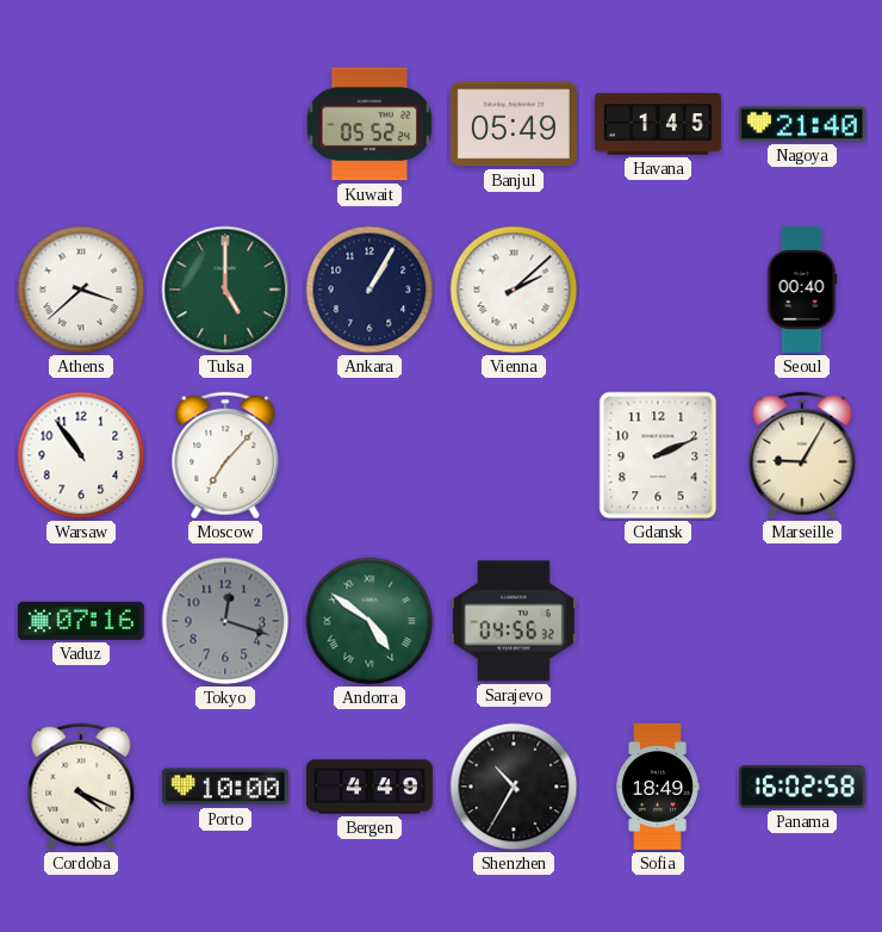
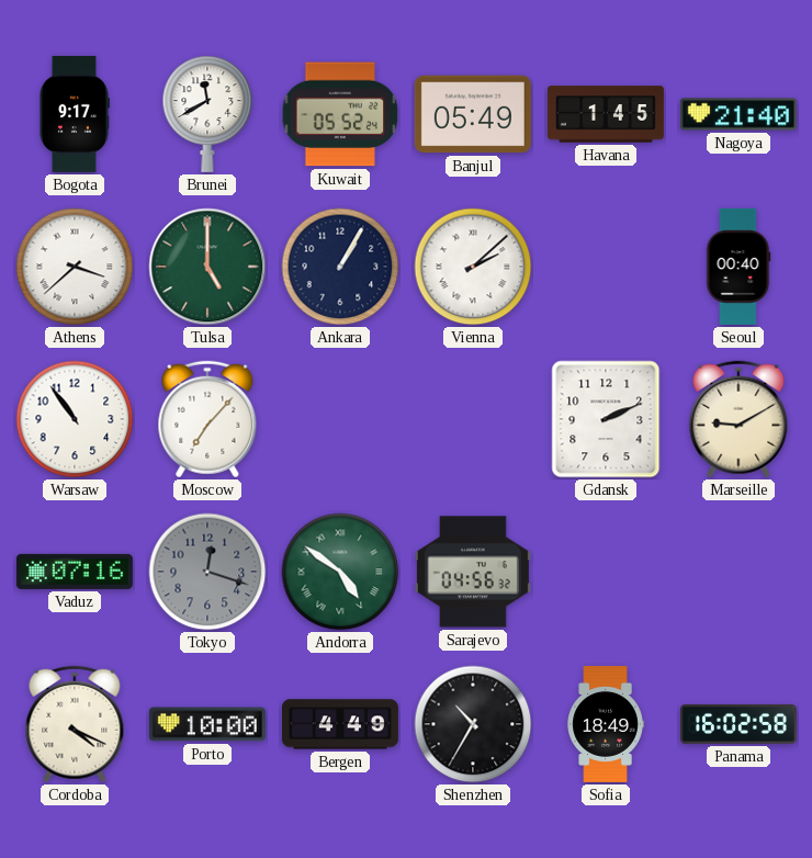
Bogota: none -> 9:17
Brunei: none -> 11:40
Marseille: 9:05 -> 9:10
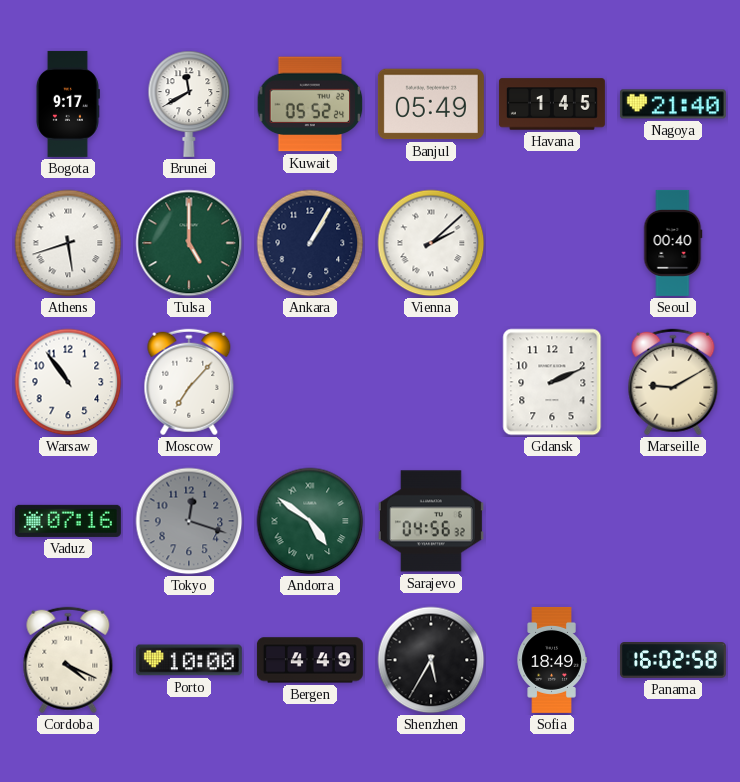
Athens: 3:38 -> 5:42
Shenzhen: 10:35 -> 5:35
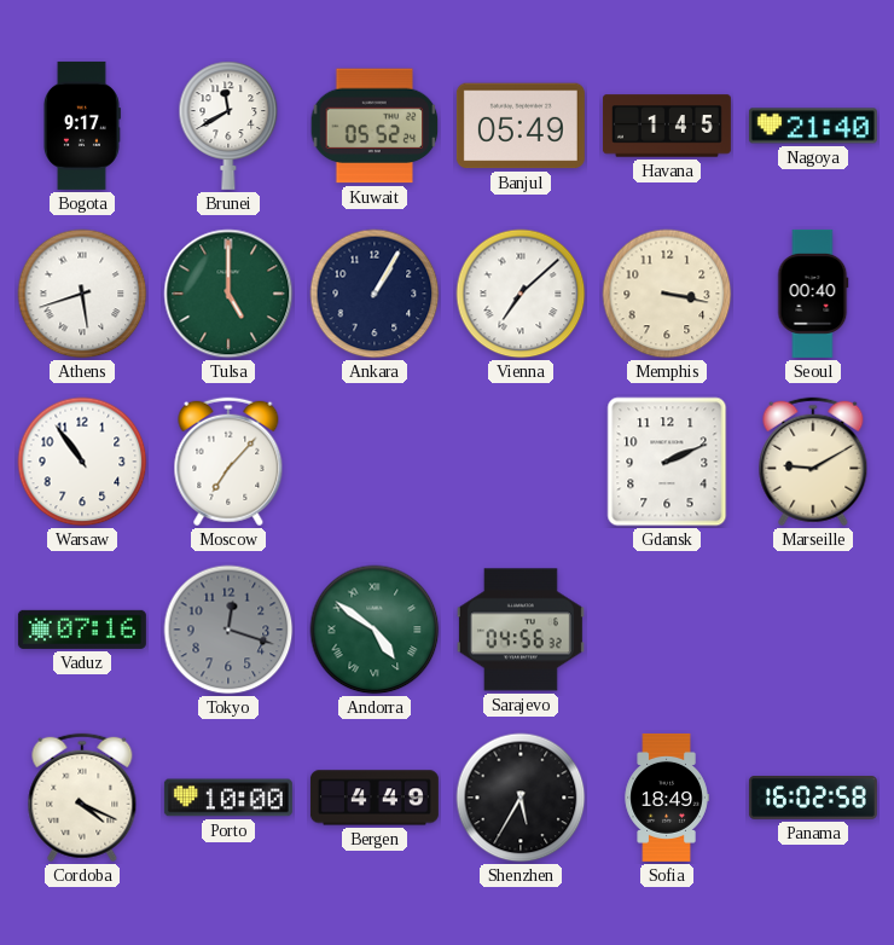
Vienna: 2:08 -> 7:08
Memphis: none -> 3:17
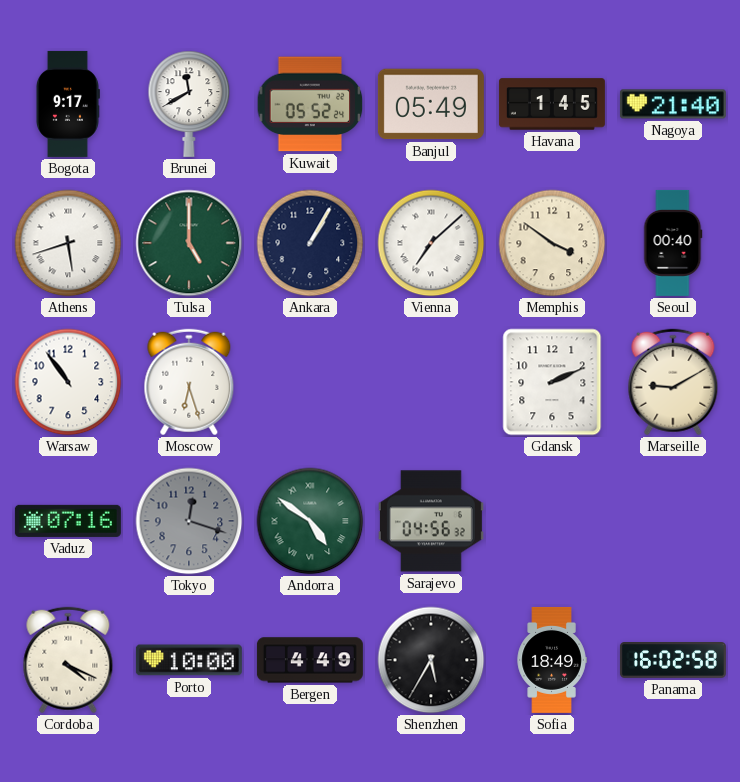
Memphis: 3:17 -> 3:51
Moscow: 7:07 -> 6:27
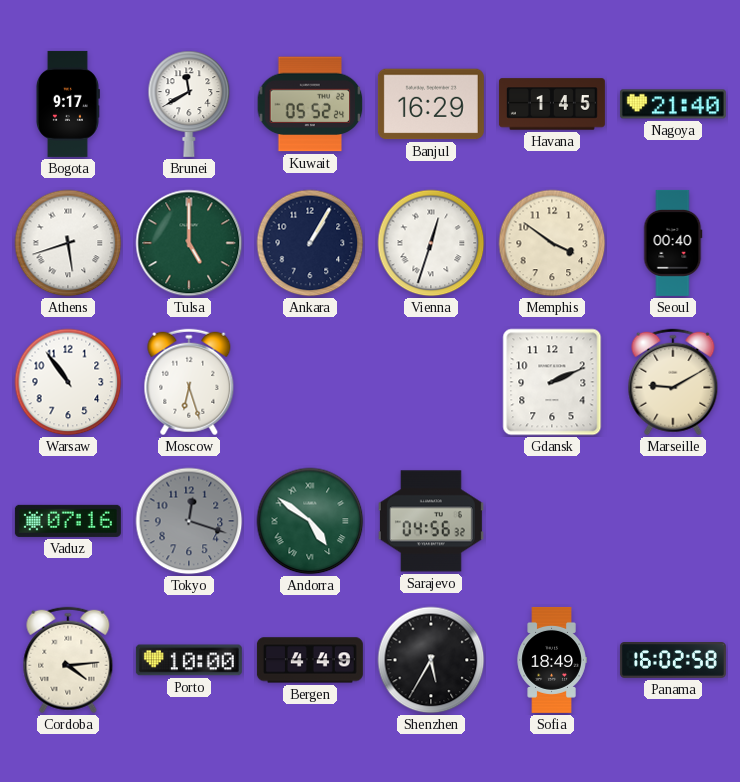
Banjul: 05:49 -> 16:29
Vienna: 7:08 -> 12:33
Cordoba: 4:19 -> 4:14
